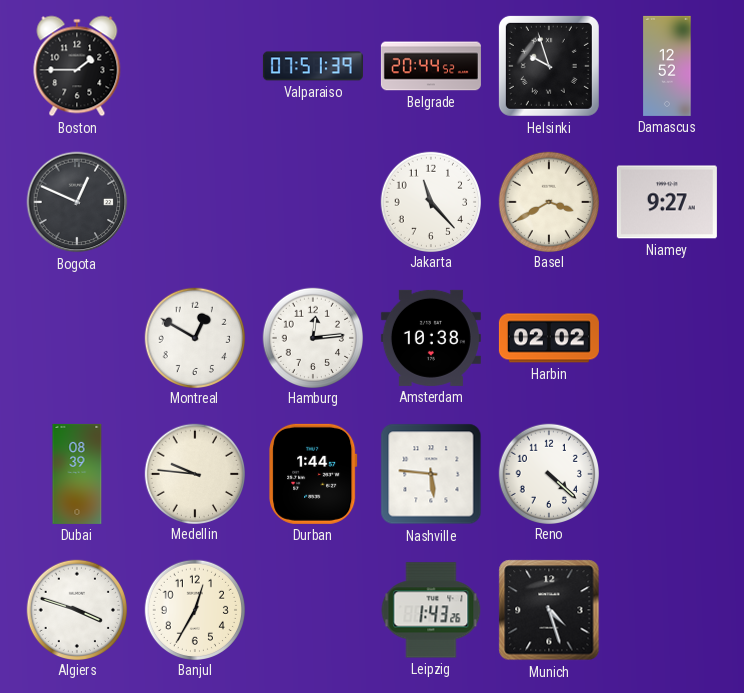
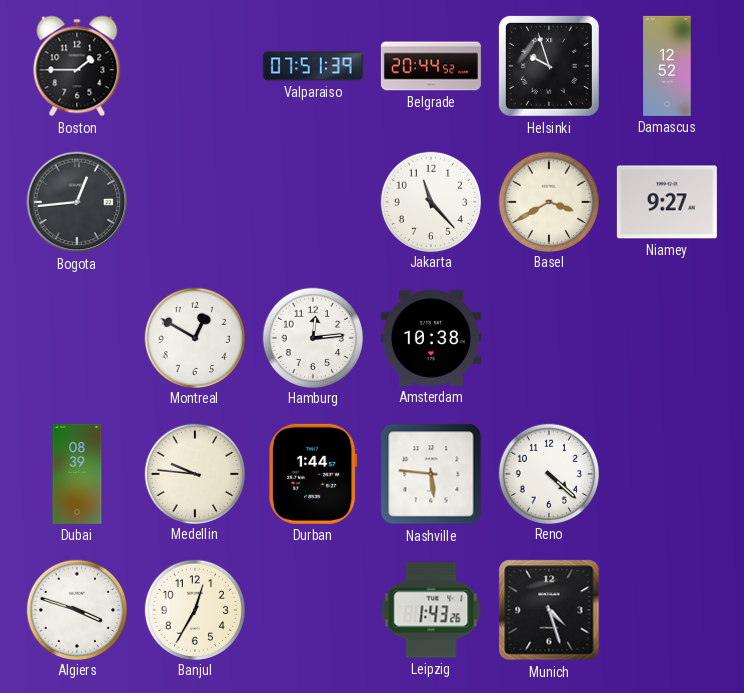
Bogota: 12:49 -> 12:44
Harbin: 02:02 -> none
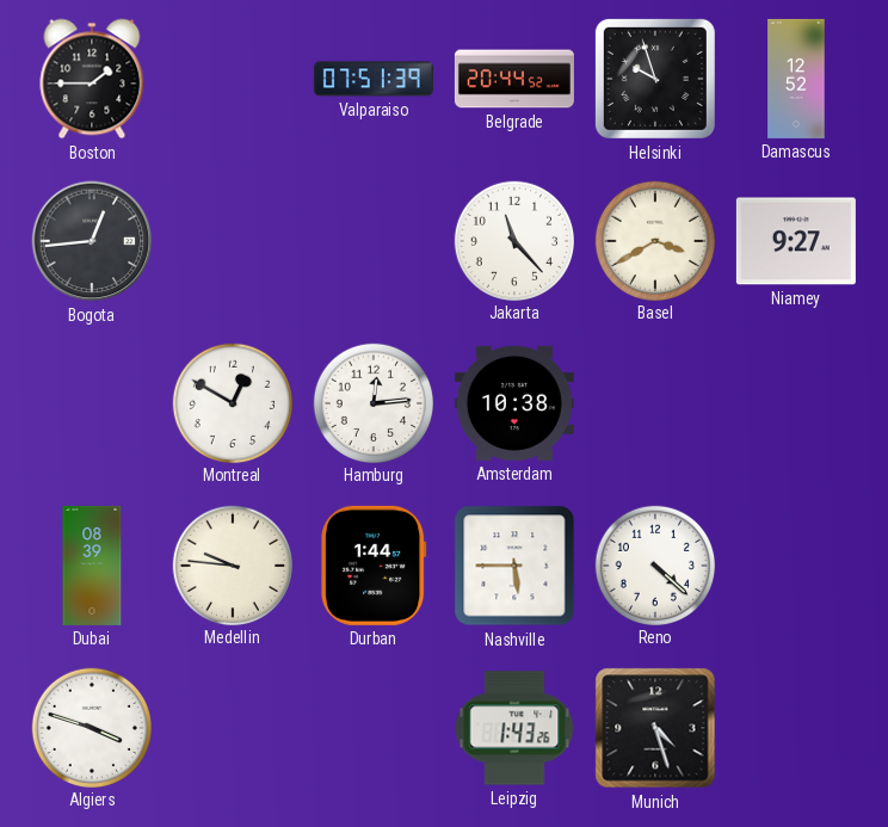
Nashville: 5:46 -> 5:45
Banjul: 12:35 -> none
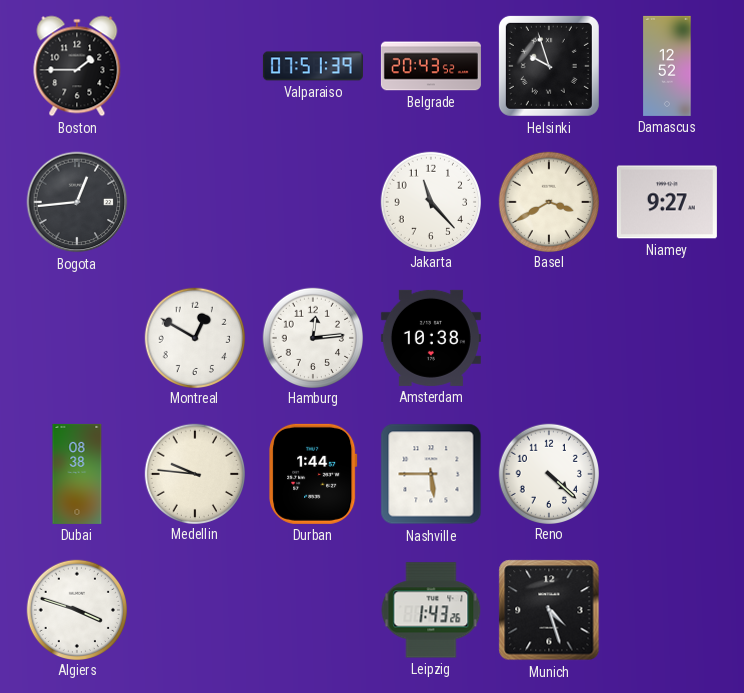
Belgrade: 20:44 -> 20:43
Dubai: 08:39 -> 08:38
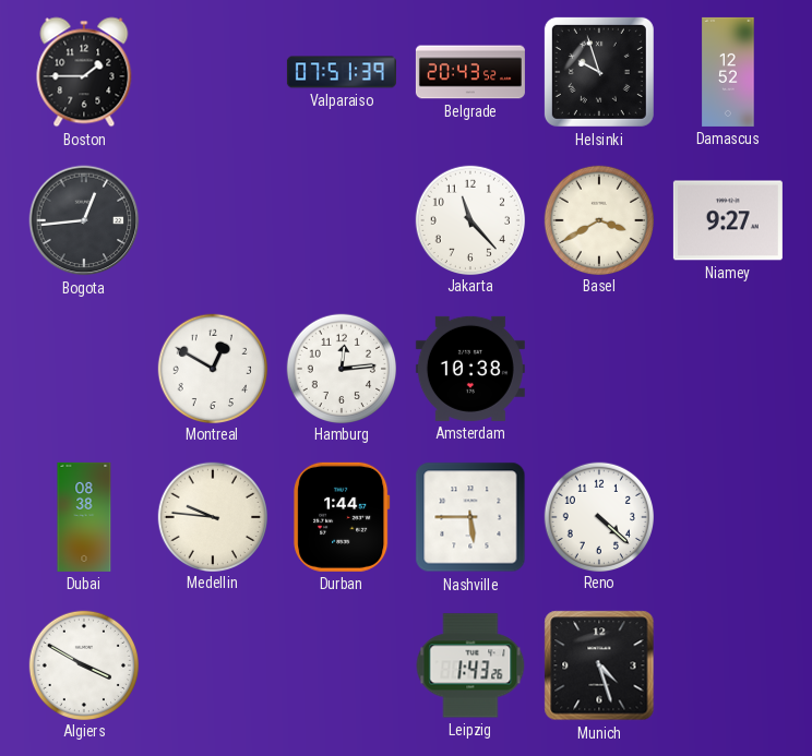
Algiers: 3:48 -> 3:50
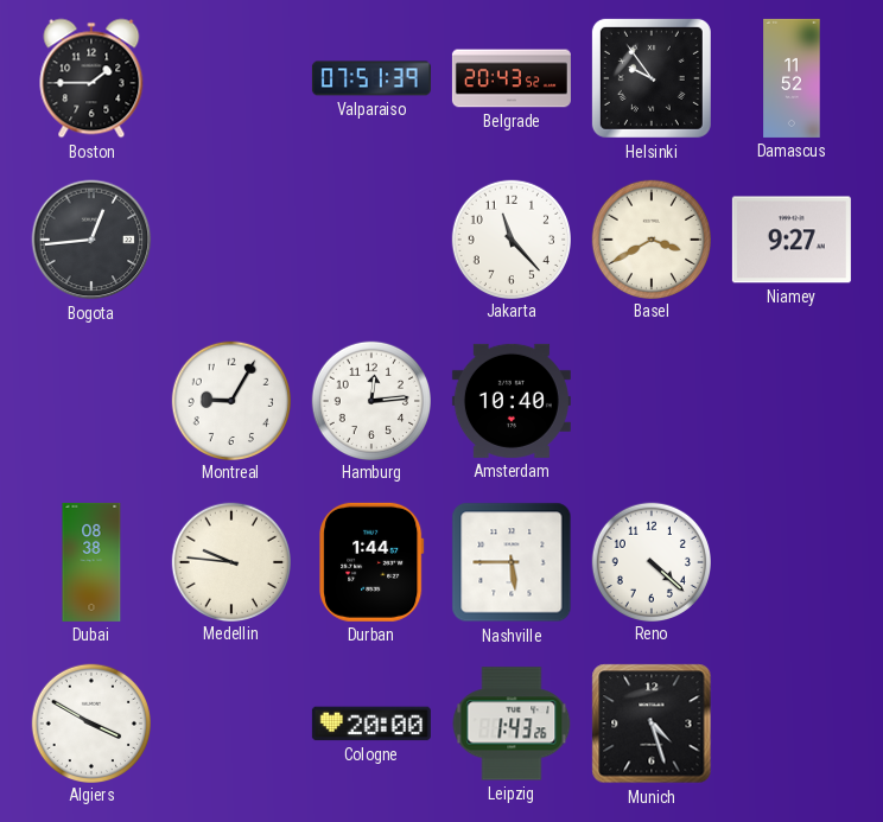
Helsinki: 9:57 -> 9:54
Damascus: 12:52 -> 11:52
Montreal: 12:50 -> 9:05
Amsterdam: 10:38 -> 10:40
Cologne: none -> 20:00
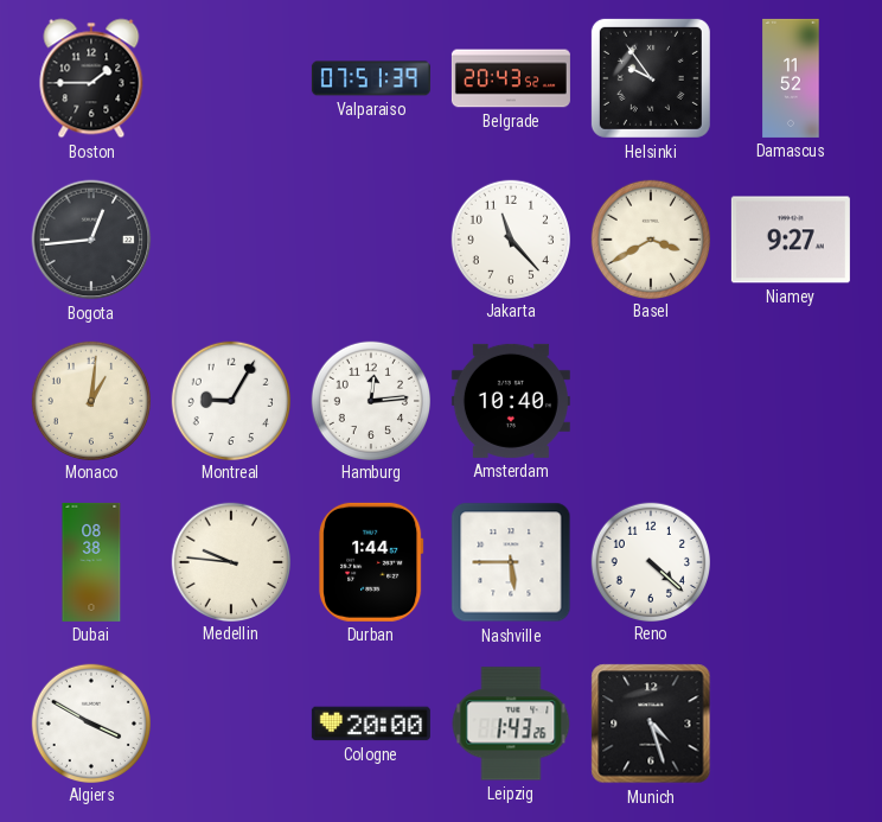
Monaco: none -> 1:01
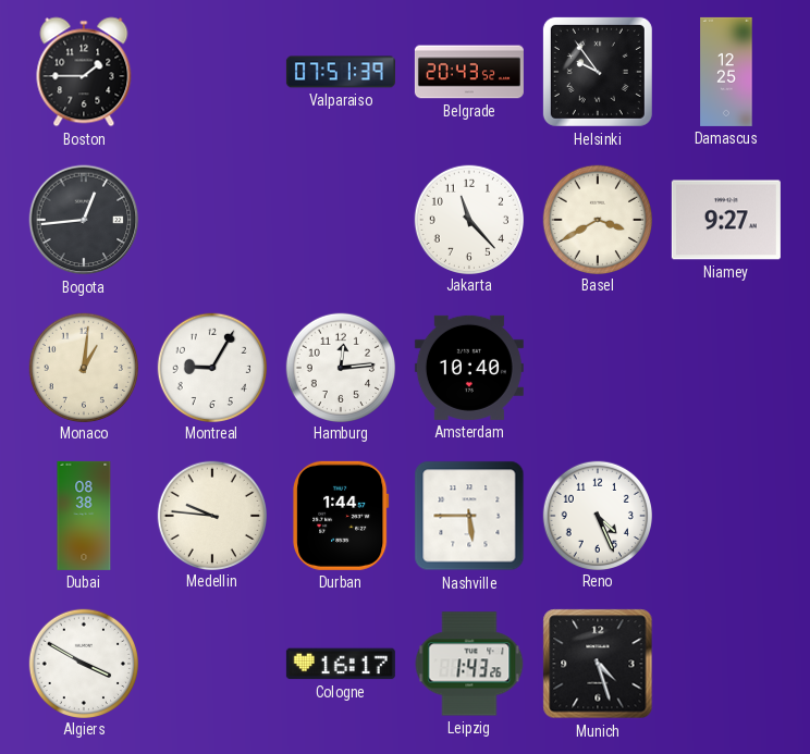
Damascus: 11:52 -> 12:25
Reno: 4:22 -> 4:26
Cologne: 20:00 -> 16:17
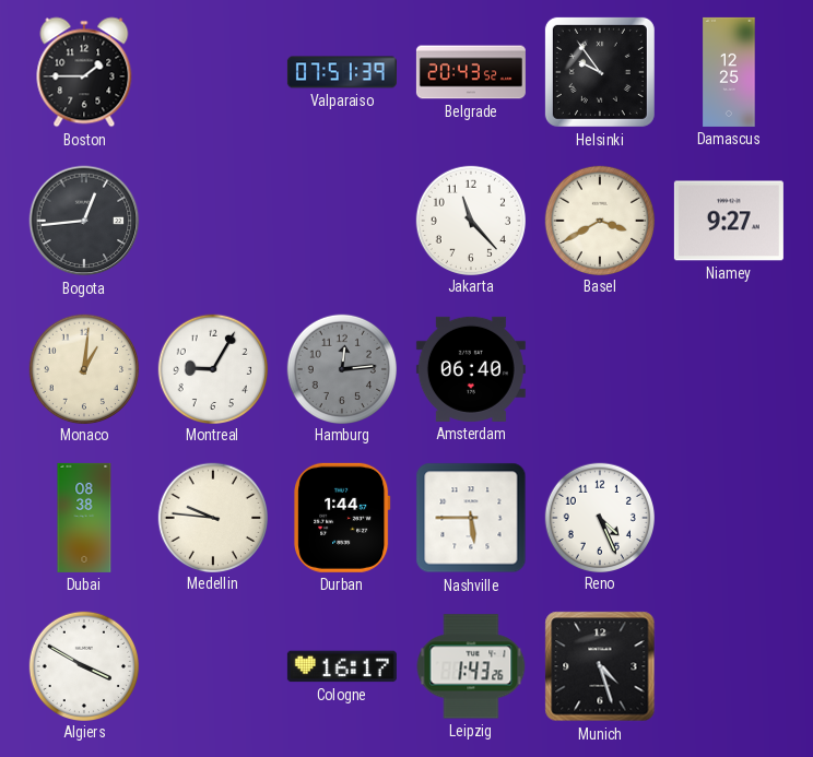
Hamburg dial: white -> grey
Amsterdam: 10:40 -> 06:40
